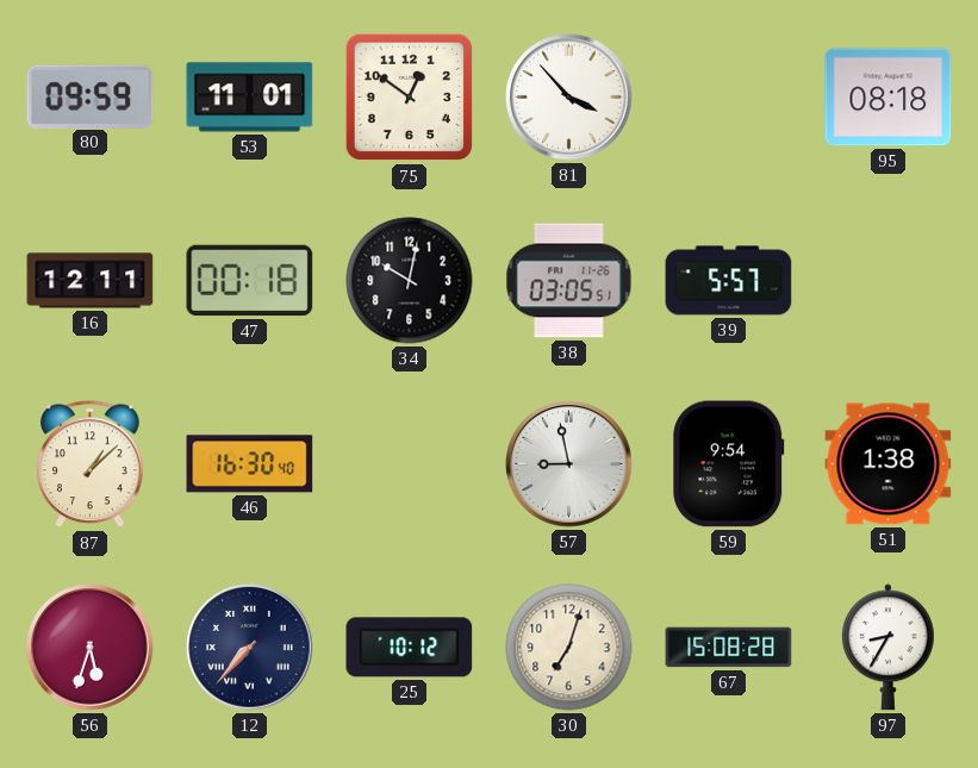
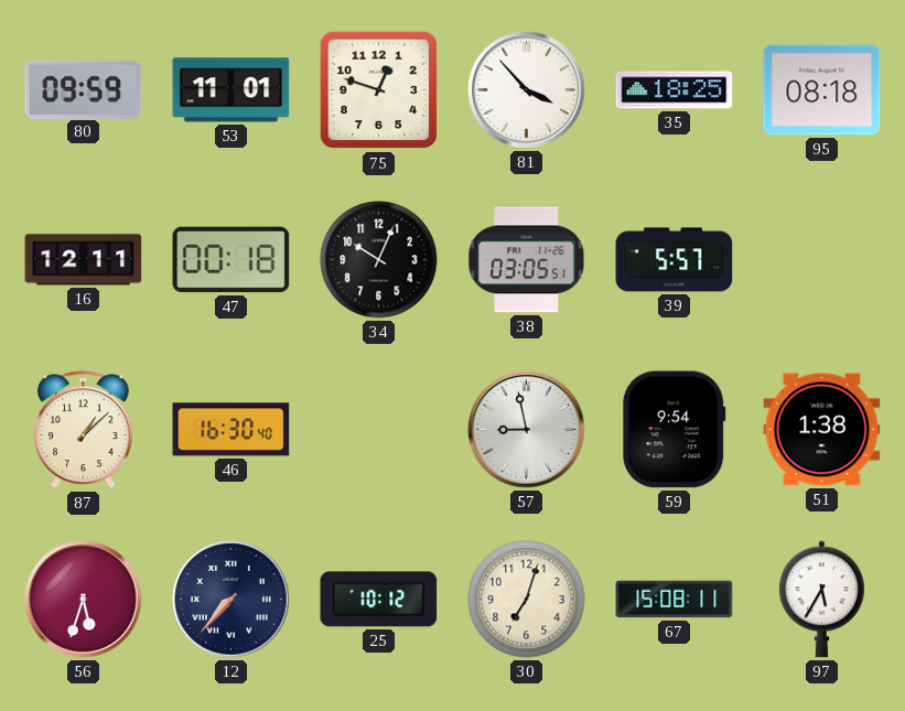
75: 12:51 -> 12:48
35: none -> 18:25
34: 10:02 -> 10:04
67: 15:08:28 -> 15:08:11
97: 8:35 -> 5:35
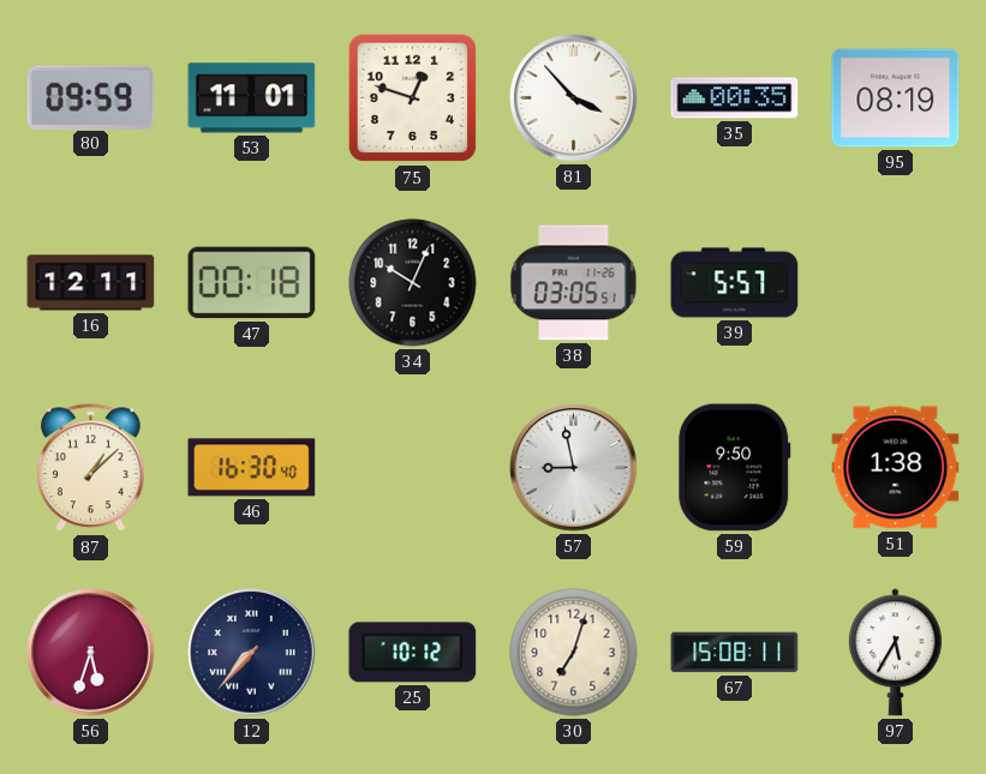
35: 18:25 -> 00:35
95: 08:18 -> 08:19
59: 9:54 -> 9:50
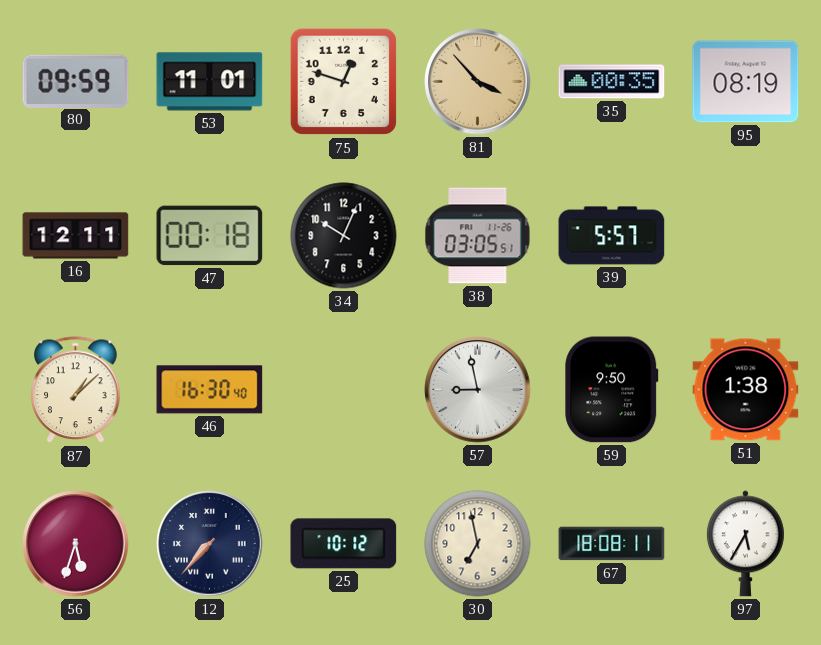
81 dial: white -> champagne
30: 7:03 -> 6:58
67: 15:08 -> 18:08
